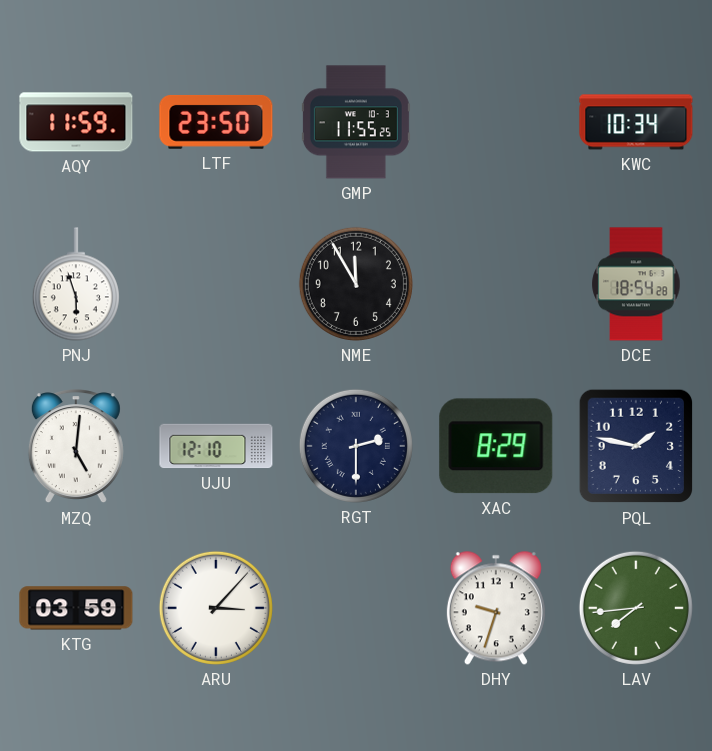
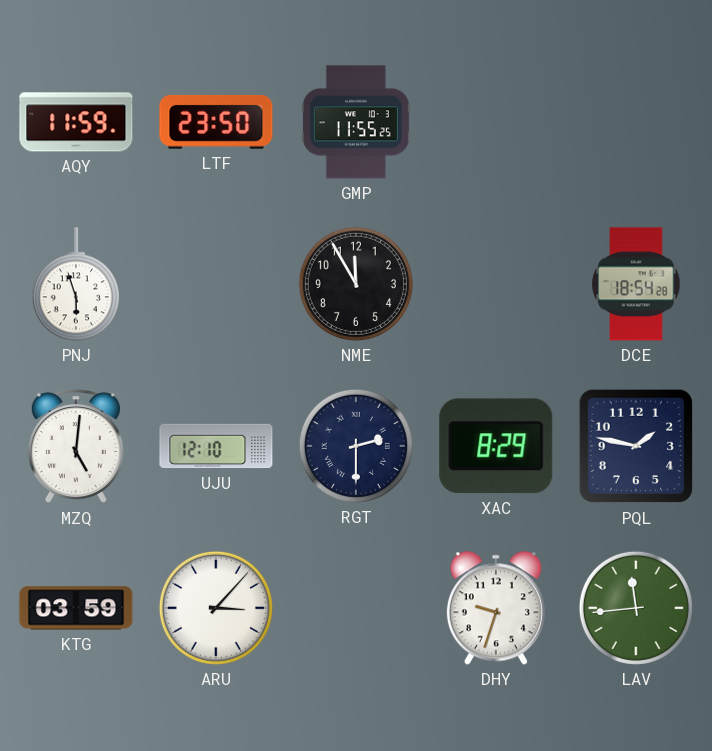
KWC: 10:34 -> none
LAV: 7:44 -> 11:44
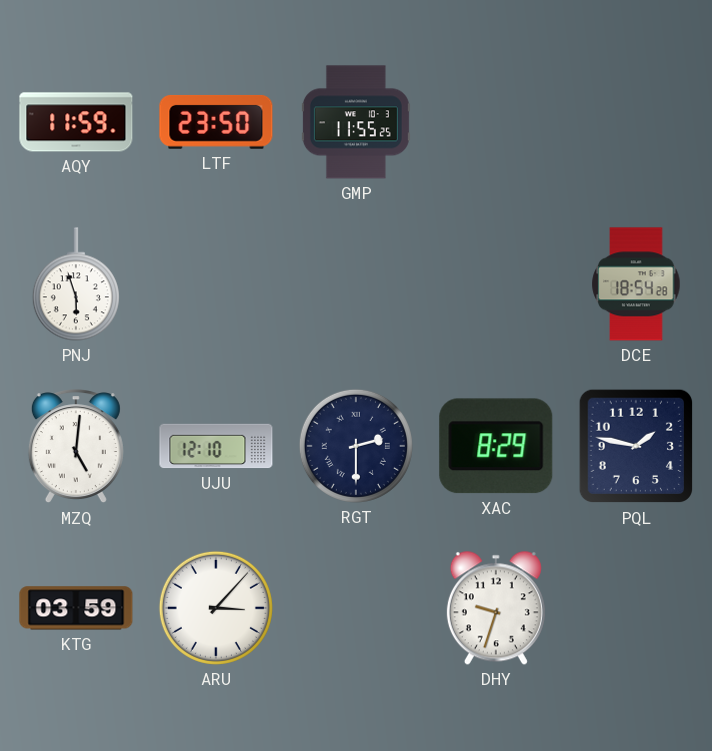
NME: 11:55 -> none
LAV: 11:44 -> none
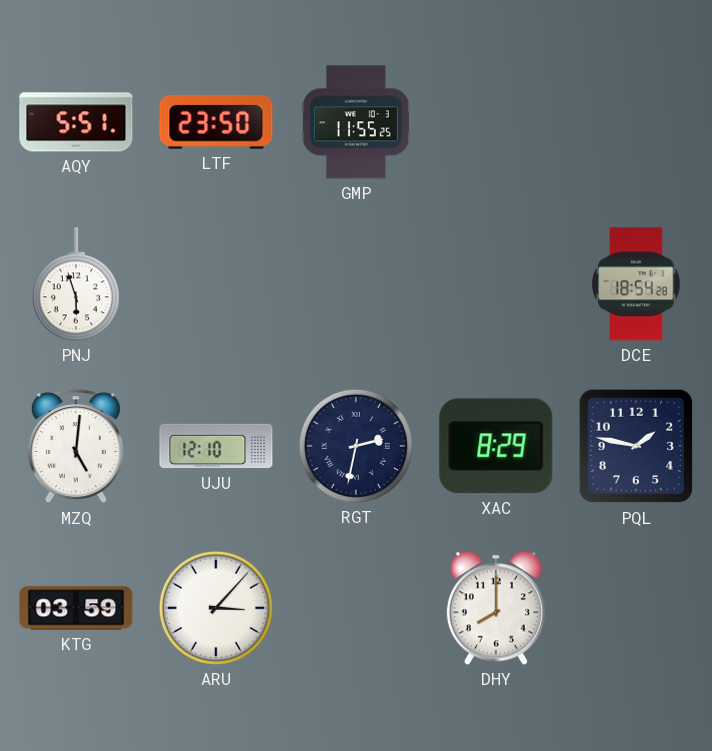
AQY: 11:59 -> 5:51
RGT: 2:30 -> 2:32
DHY: 9:33 -> 8:00
